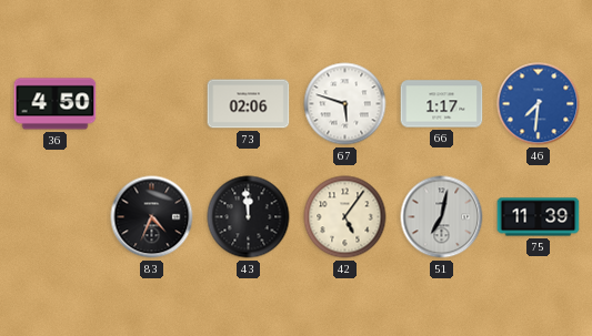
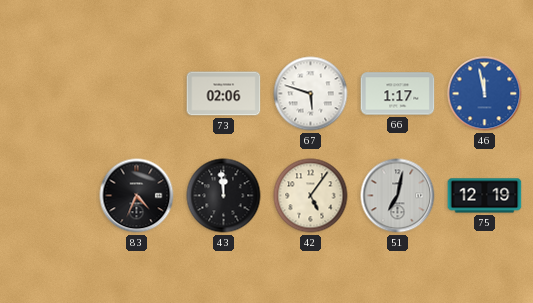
36: 4:50 -> none
46: 7:31 -> 11:58
75: 11:39 -> 12:19
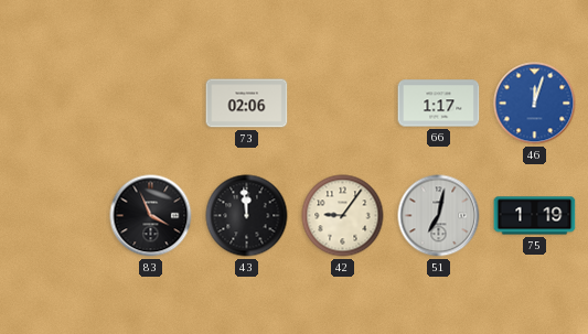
67: 5:48 -> none
46: 11:58 -> 12:03
83: 4:34 -> 3:56
42: 5:06 -> 9:06
75: 12:19 -> 1:19
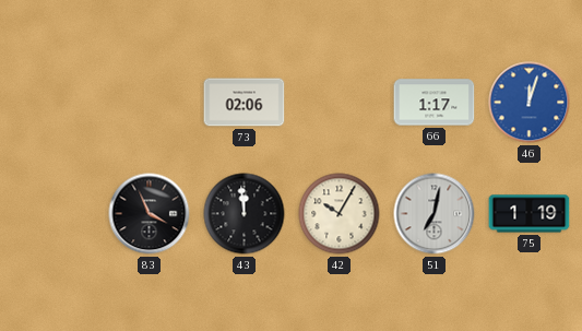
42: 9:06 -> 10:05
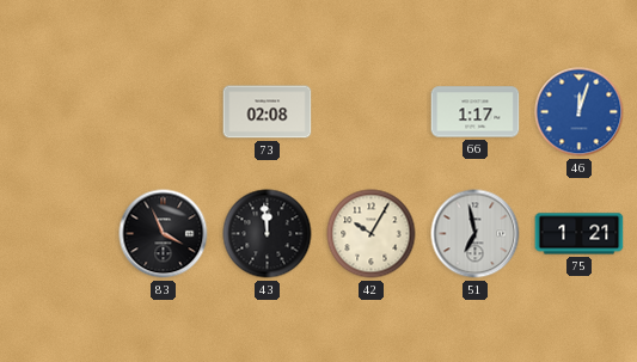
73: 02:06 -> 02:08
51: 7:02 -> 6:58
75: 1:19 -> 1:21
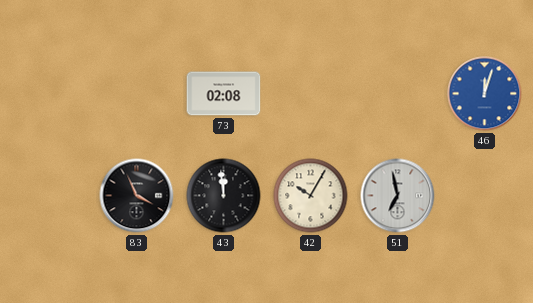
66: 1:17 -> none
75: 1:21 -> none
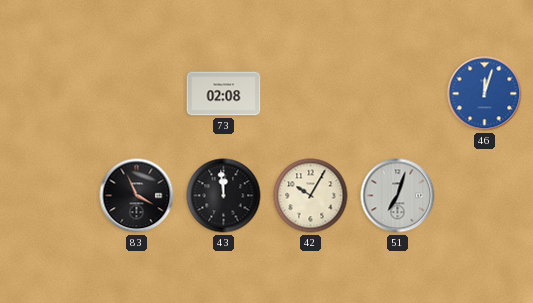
51: 6:58 -> 7:03
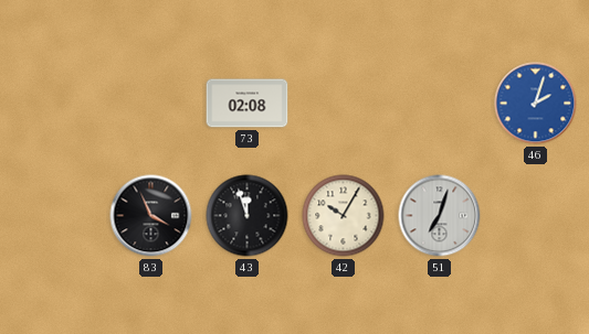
46: 12:03 -> 2:03
43: 11:59 -> 11:57
